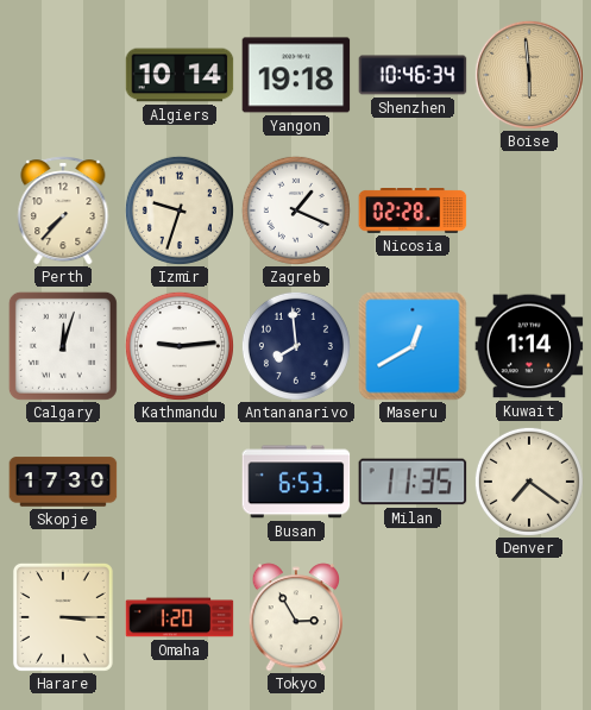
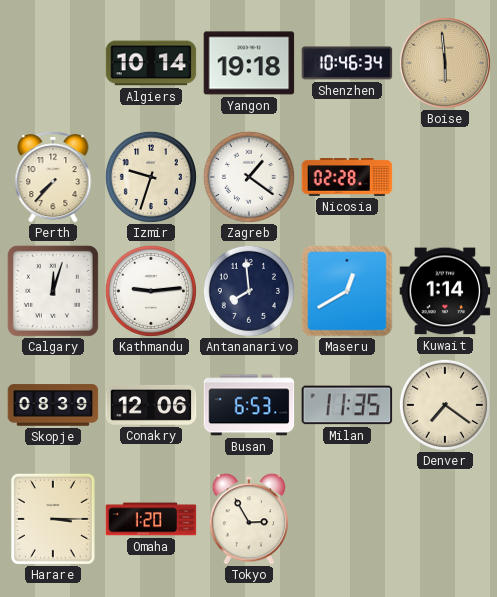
Zagreb: 1:19 -> 1:21
Skopje: 17:30 -> 08:39
Conakry: none -> 12:06
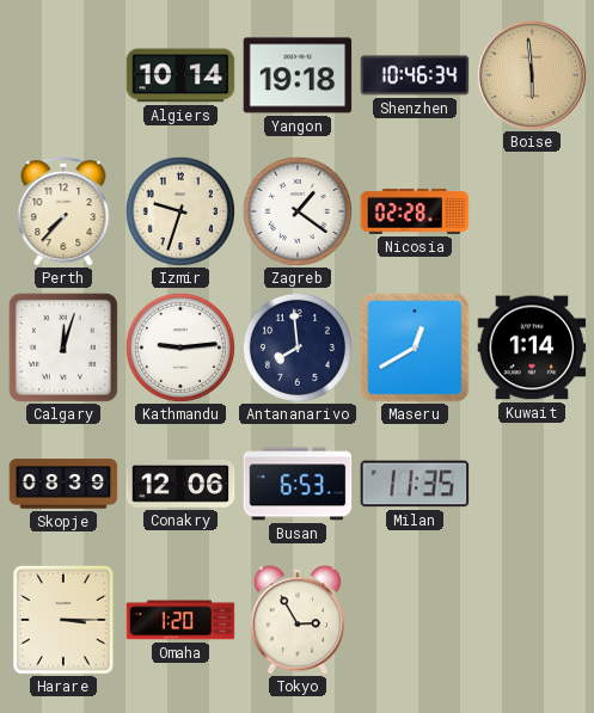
Denver: 7:21 -> none
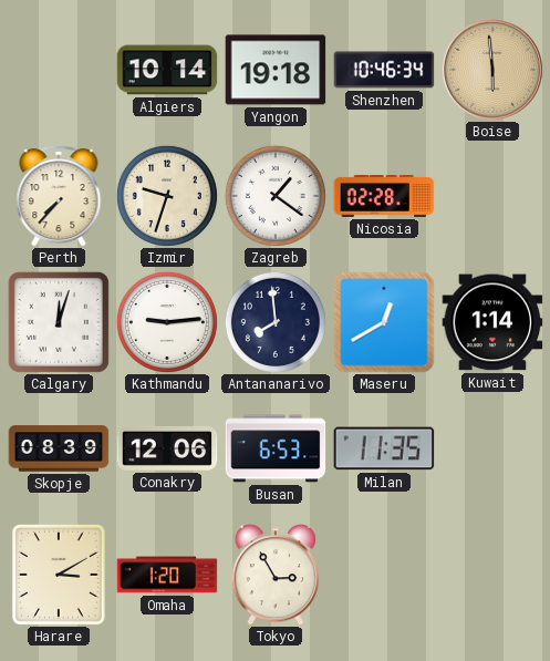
Harare: 3:15 -> 3:10
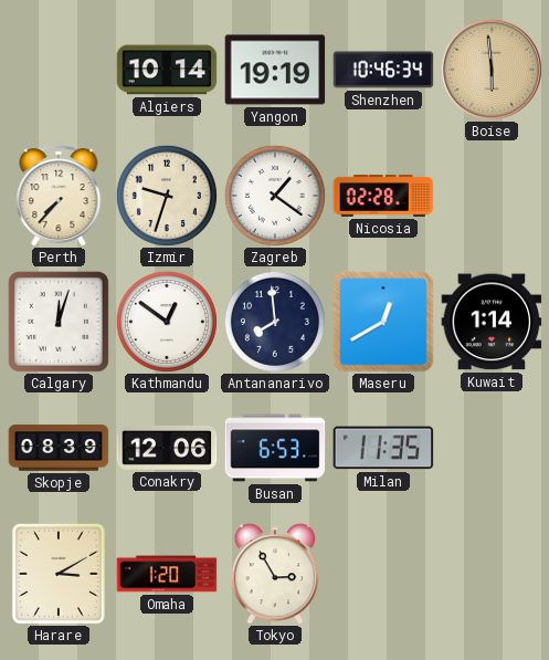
Yangon: 19:18 -> 19:19
Kathmandu: 9:14 -> 12:51
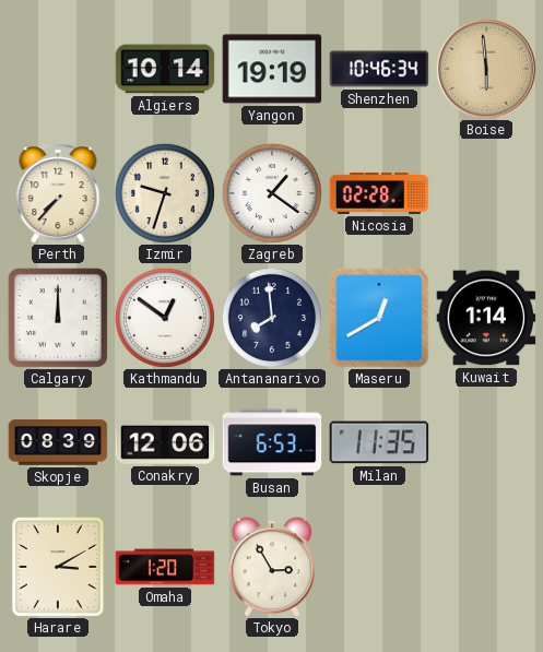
Calgary: 12:03 -> 12:00
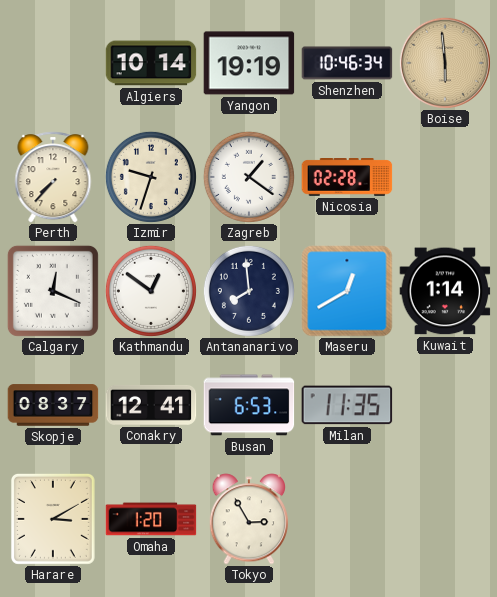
Calgary: 12:00 -> 12:19
Skopje: 08:39 -> 08:37
Conakry: 12:06 -> 12:41
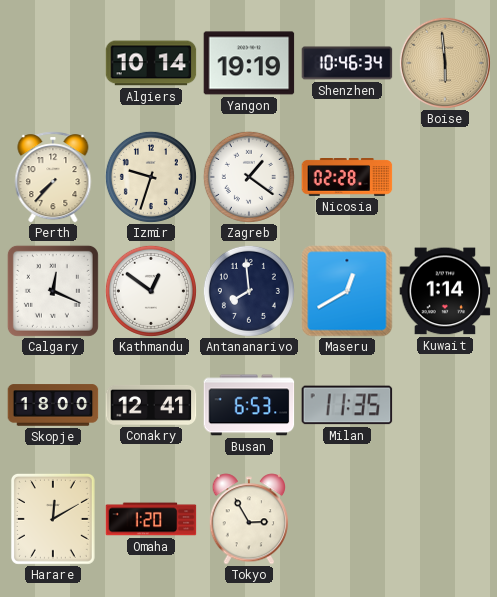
Skopje: 08:37 -> 18:00
Harare: 3:10 -> 12:10
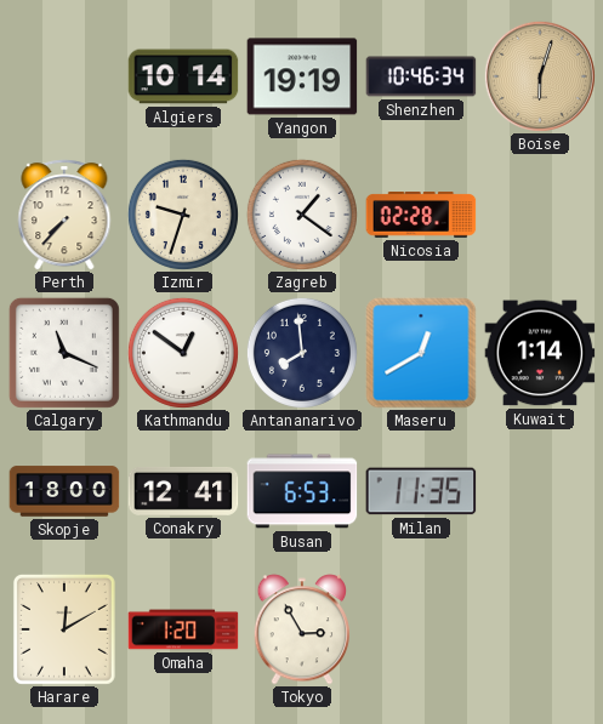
Boise: 5:59 -> 6:03
Calgary: 12:19 -> 11:19
